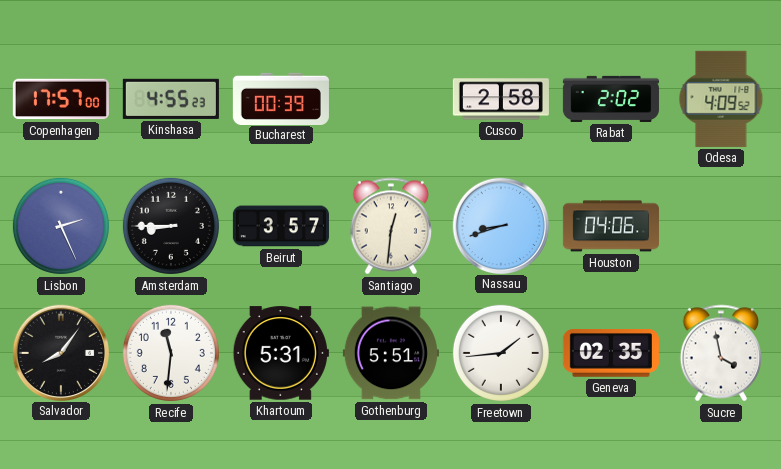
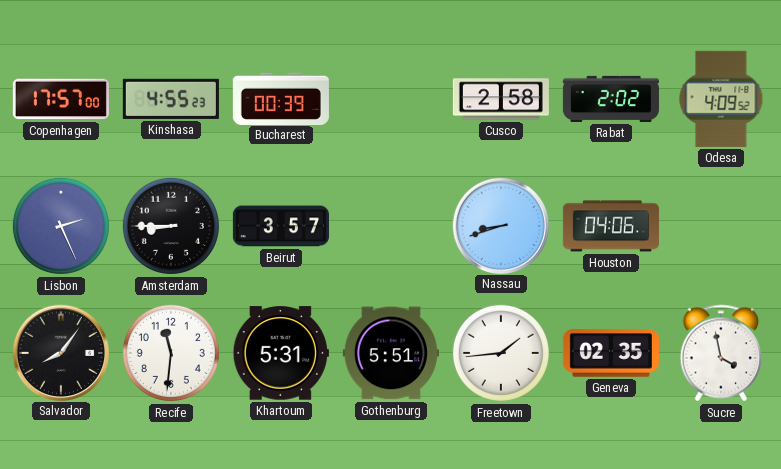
Santiago: 12:31 -> none
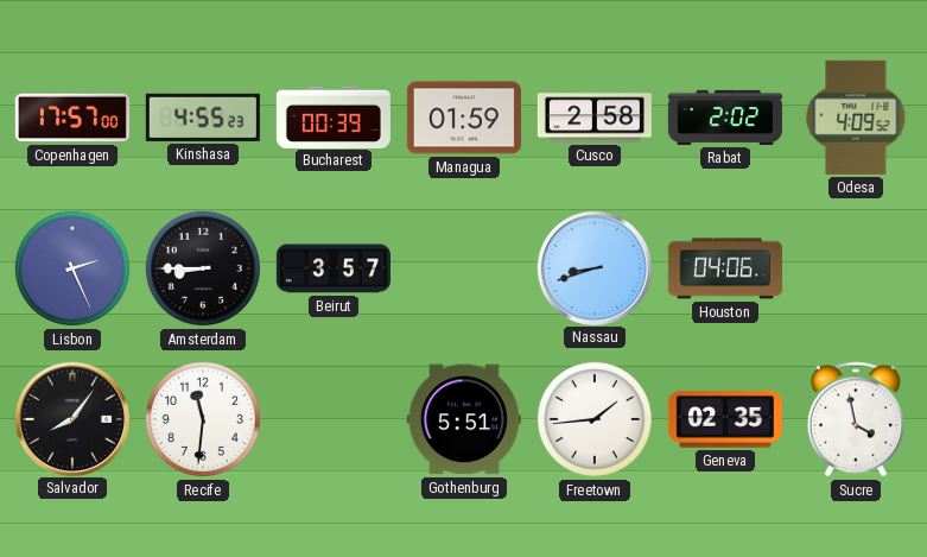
Managua: none -> 01:59
Khartoum: 5:31 -> none
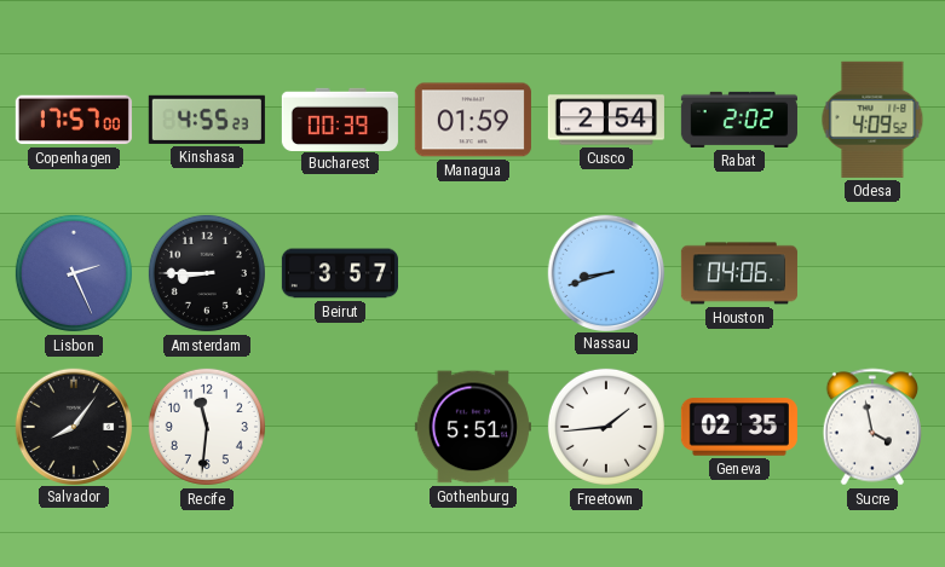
Cusco: 2:58 -> 2:54
